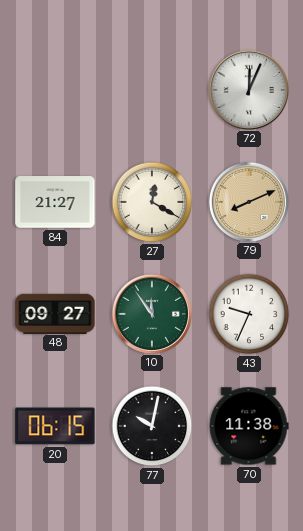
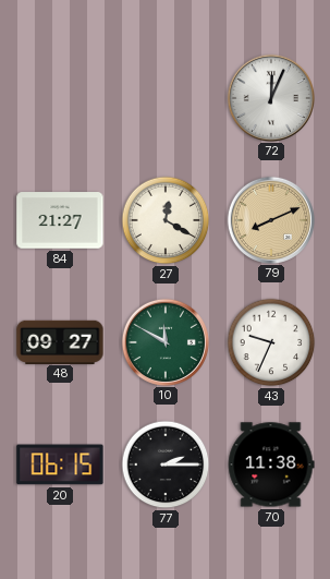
10: 11:54 -> 11:50
77: 10:02 -> 2:15
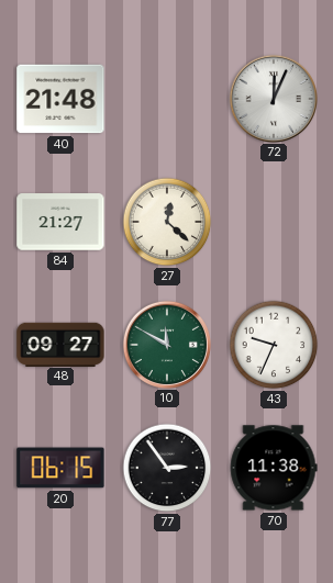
40: none -> 21:48
27: 12:20 -> 12:22
79: 8:11 -> none
77: 2:15 -> 2:54
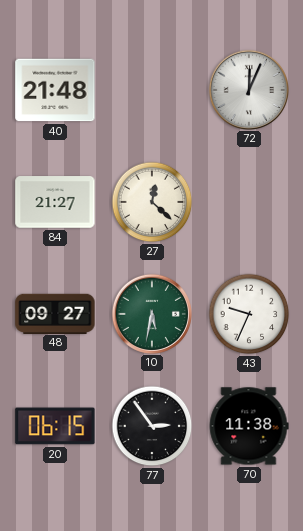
10: 11:50 -> 5:32
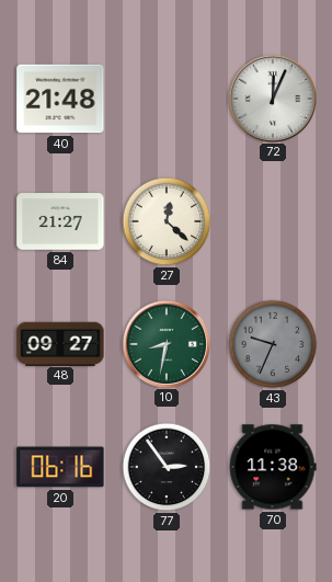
10: 5:32 -> 8:32
43 dial: white -> grey
20: 06:15 -> 06:16
